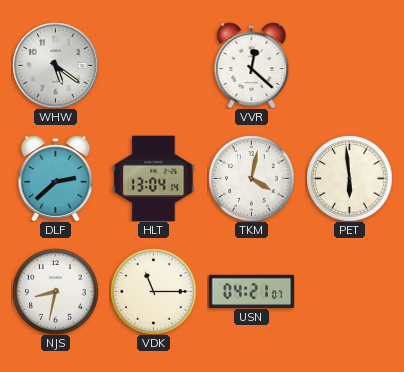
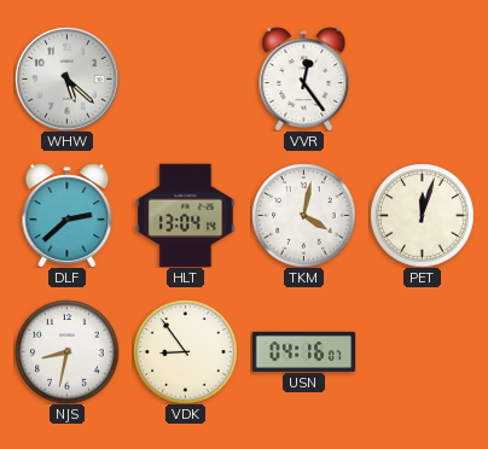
WHW: 5:21 -> 5:22
VVR: 12:22 -> 12:24
PET: 5:59 -> 12:03
VDK: 11:15 -> 8:54
USN: 04:21 -> 04:16
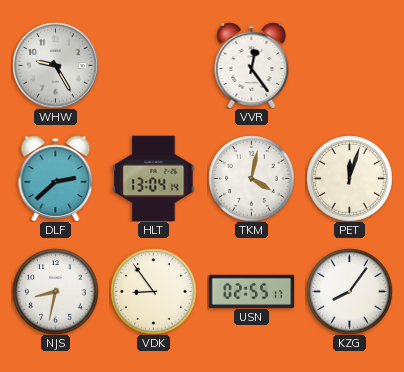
WHW: 5:22 -> 9:25
USN: 04:16 -> 02:55
KZG: none -> 8:06
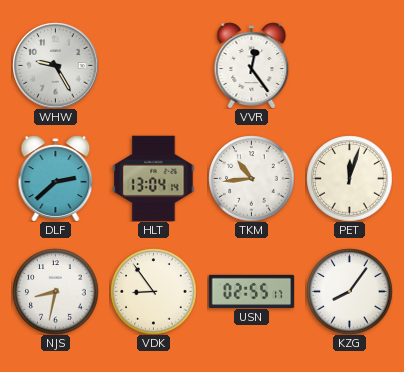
TKM: 4:02 -> 10:44
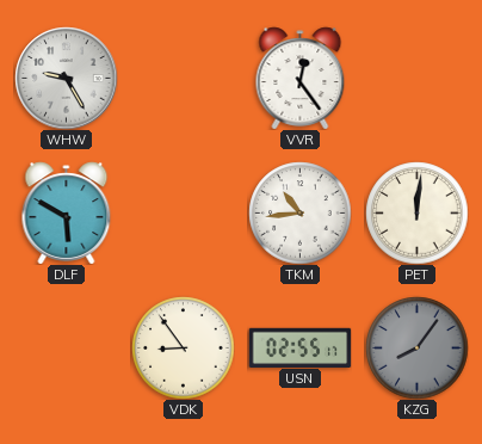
DLF: 2:38 -> 5:50
HLT: 13:04 -> none
PET: 12:03 -> 12:01
NJS: 8:32 -> none
KZG dial: white -> grey
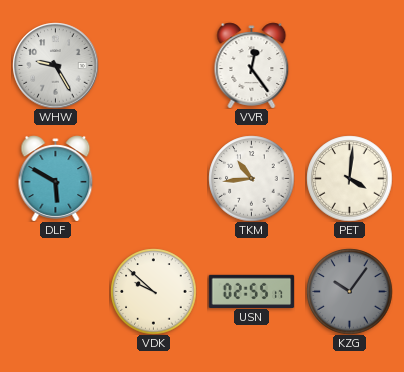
PET: 12:01 -> 4:01
VDK: 8:54 -> 9:52
KZG: 8:06 -> 10:06
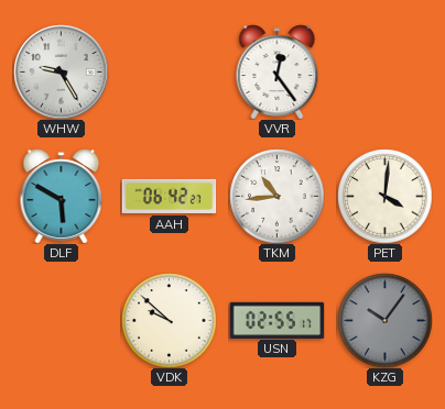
AAH: none -> 06:42
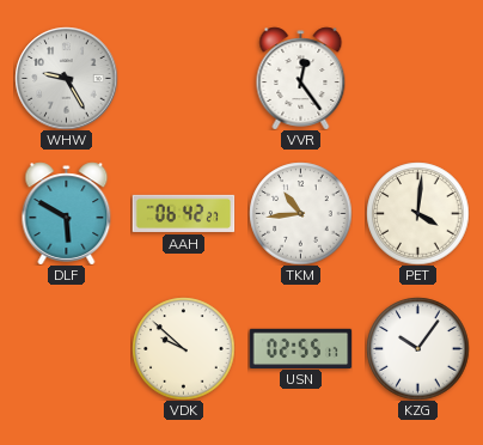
KZG dial: grey -> white
